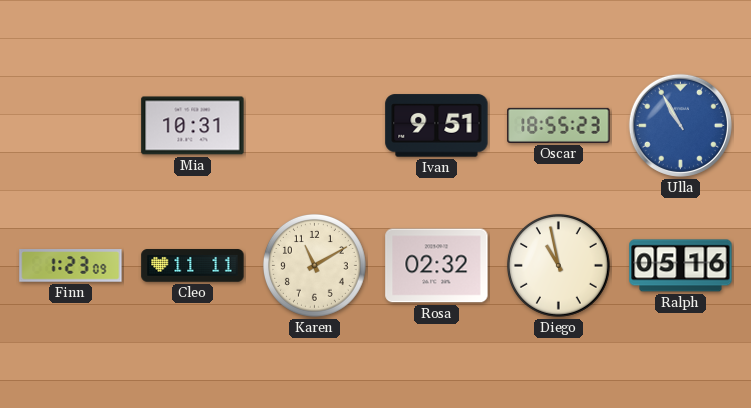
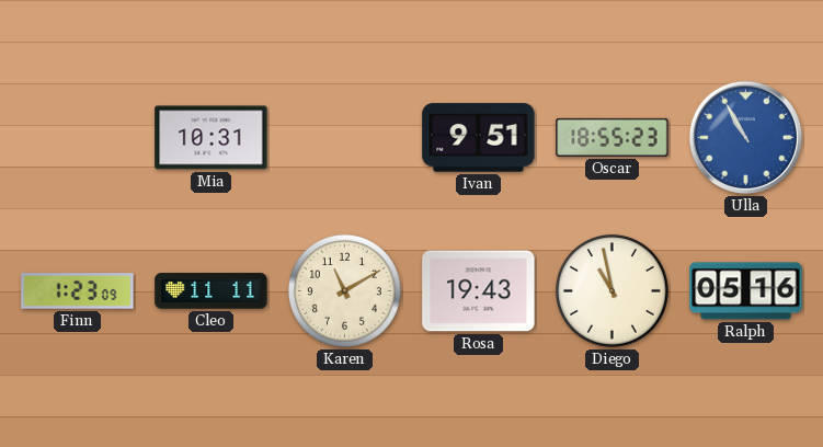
Rosa: 02:32 -> 19:43
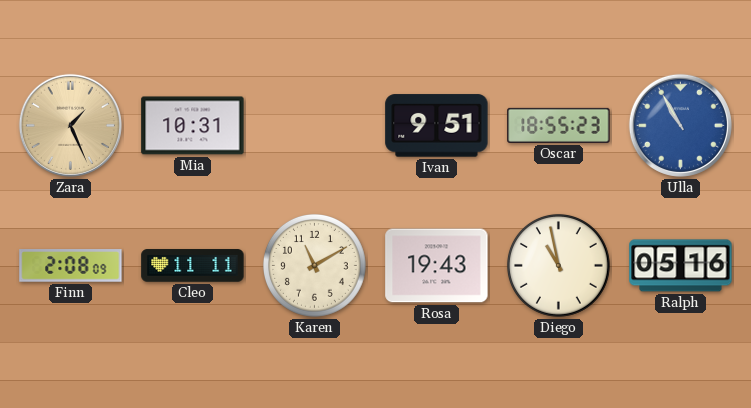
Zara: none -> 1:26
Finn: 1:23 -> 2:08
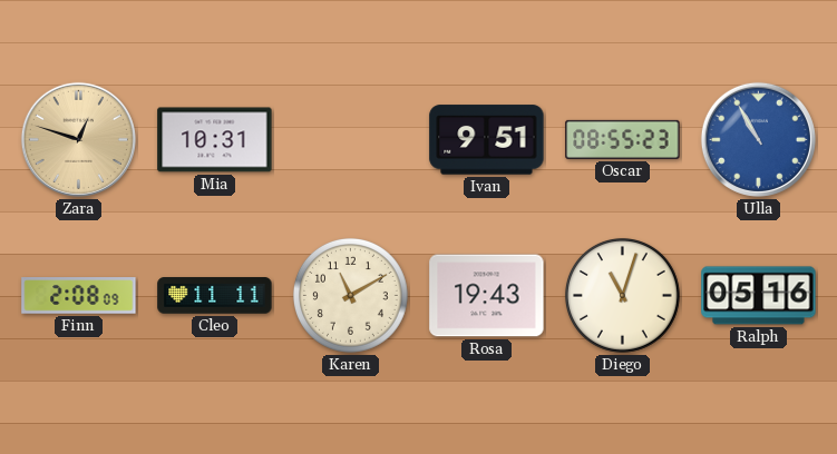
Zara: 1:26 -> 12:48
Oscar: 18:55 -> 08:55
Diego: 10:58 -> 11:03
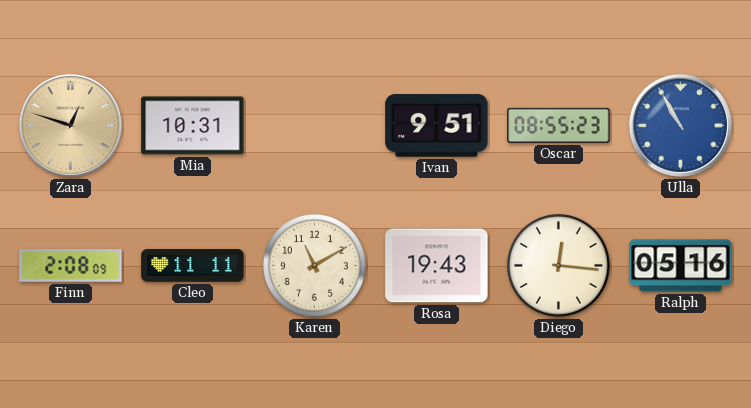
Diego: 11:03 -> 12:16
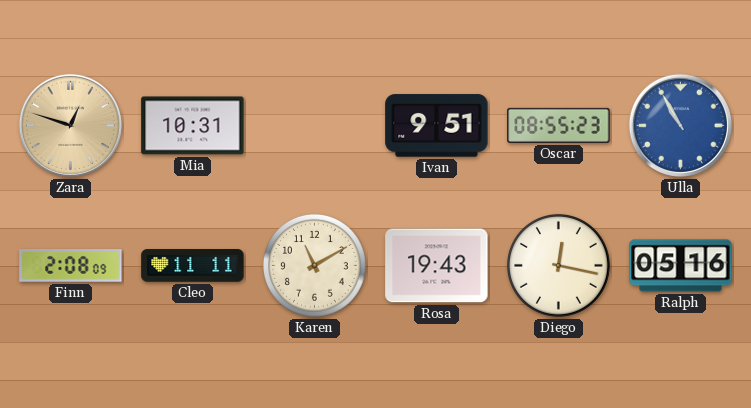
Diego: 12:16 -> 12:17
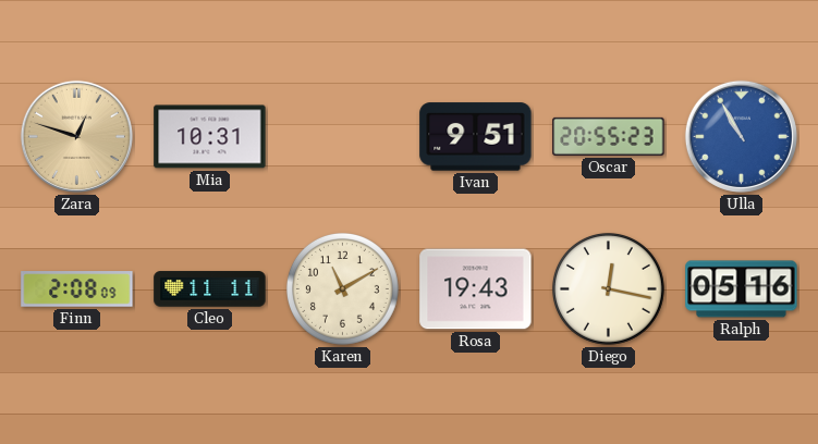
Oscar: 08:55 -> 20:55
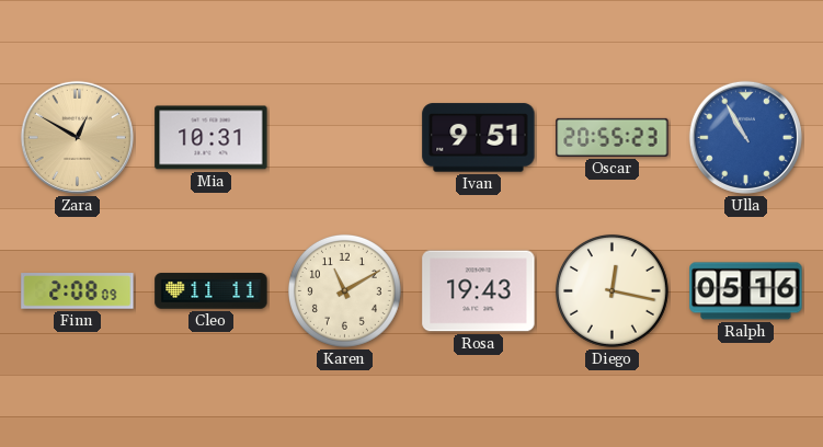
Zara: 12:48 -> 12:50
